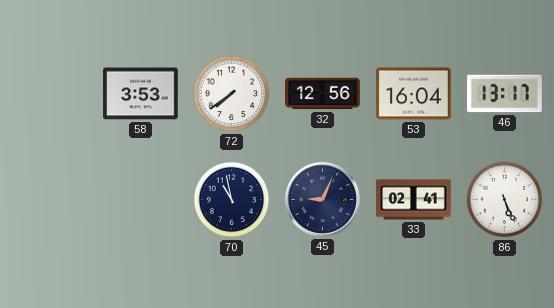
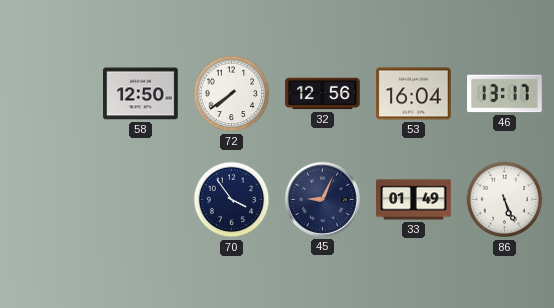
58: 3:53 -> 12:50
70: 10:58 -> 3:54
33: 02:41 -> 01:49
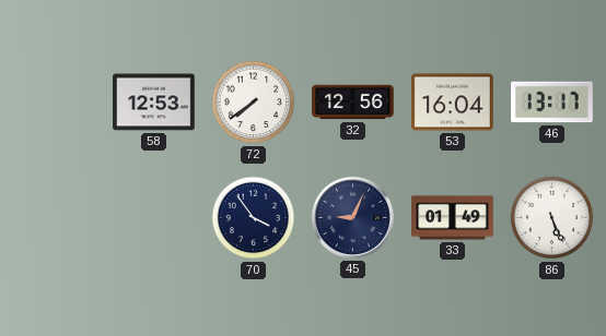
58: 12:50 -> 12:53
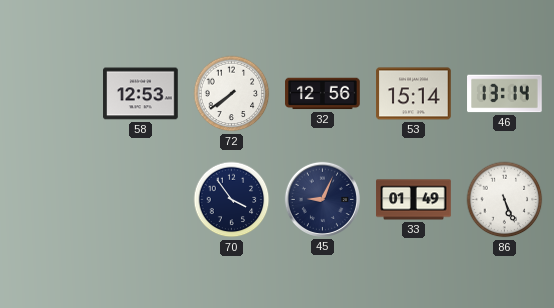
53: 16:04 -> 15:14
46: 13:17 -> 13:14
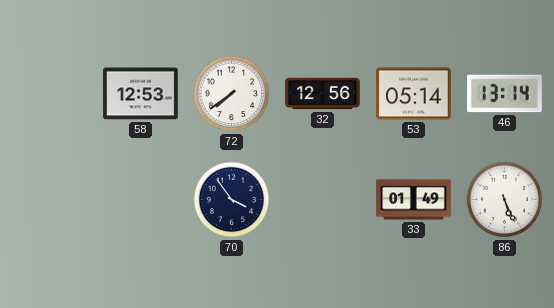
53: 15:14 -> 05:14
45: 9:04 -> none
